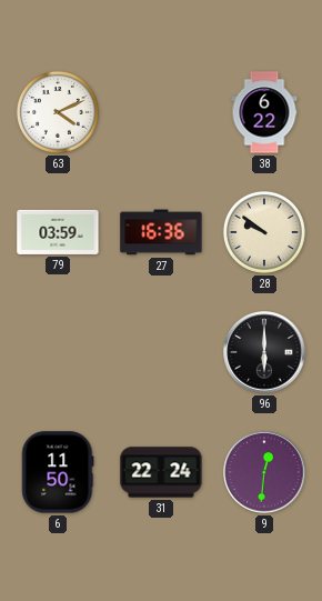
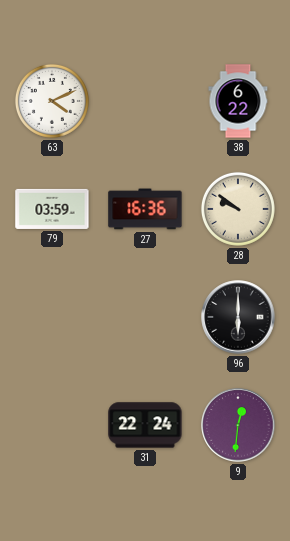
6: 11:50 -> none
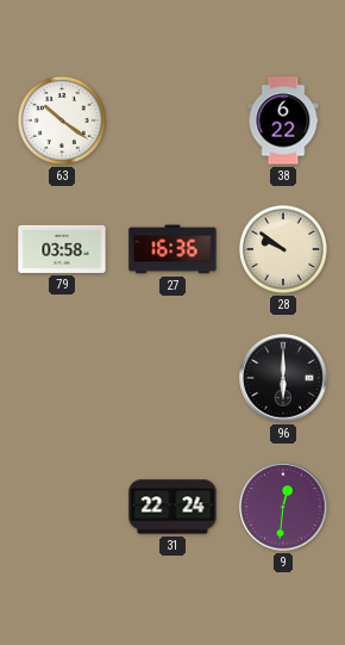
63: 4:11 -> 10:21
79: 03:59 -> 03:58
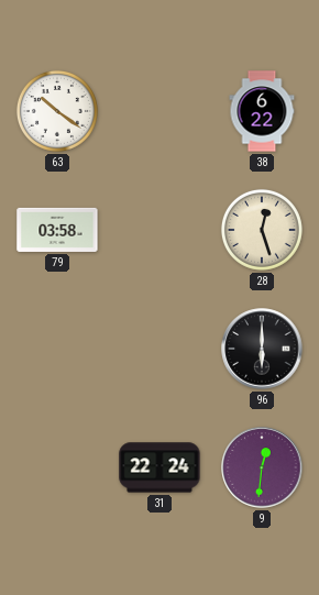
27: 16:36 -> none
28: 9:51 -> 12:27
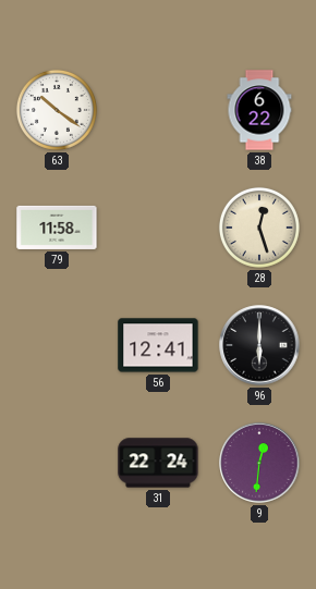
79: 03:58 -> 11:58
56: none -> 12:41
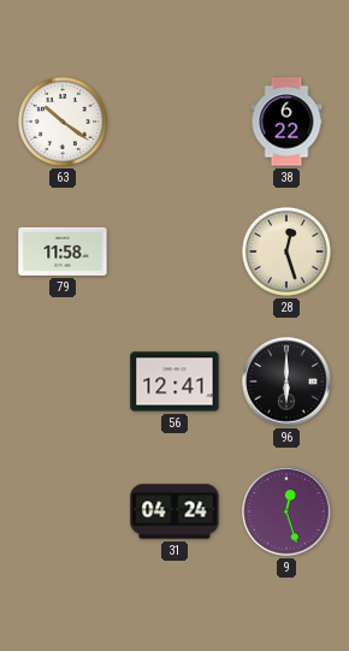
31: 22:24 -> 04:24
9: 12:31 -> 12:27
